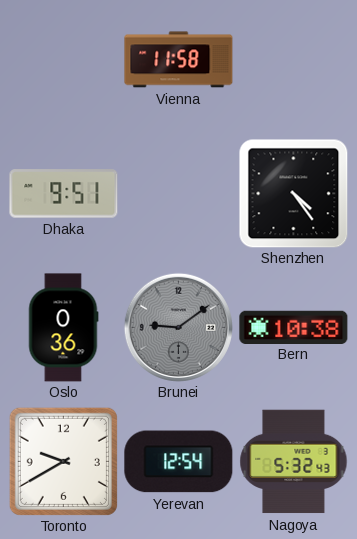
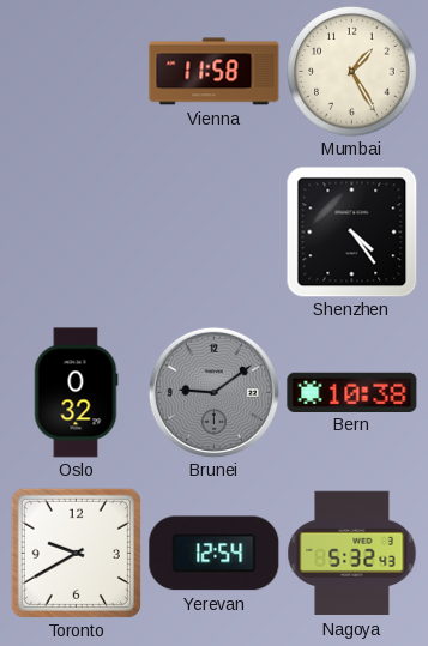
Mumbai: none -> 1:25
Dhaka: 9:51 -> none
Oslo: 0:36 -> 0:32
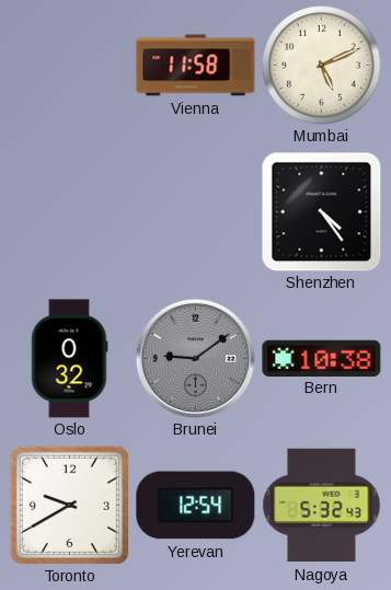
Mumbai: 1:25 -> 5:11
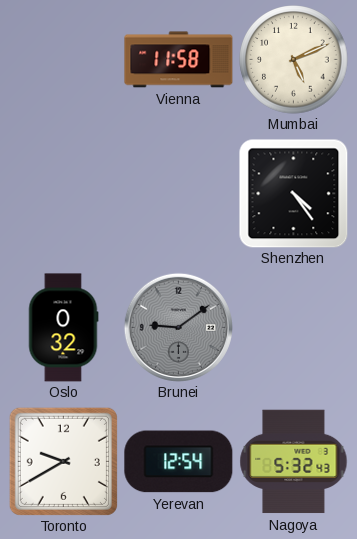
Bern: 10:38 -> none
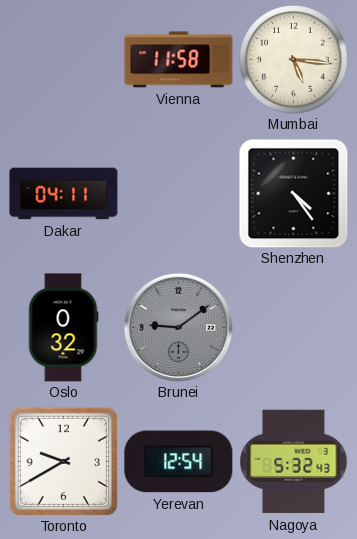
Mumbai: 5:11 -> 5:16
Dakar: none -> 04:11
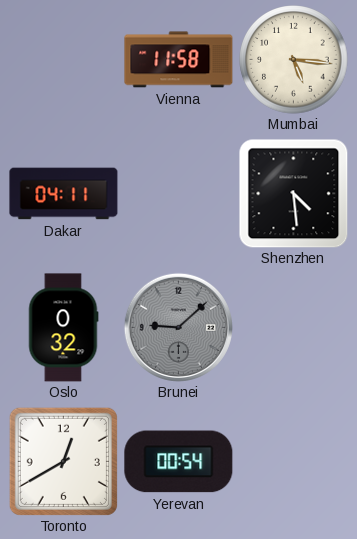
Shenzhen: 4:24 -> 4:29
Brunei: 9:09 -> 9:08
Toronto: 9:40 -> 12:40
Yerevan: 12:54 -> 00:54
Nagoya: 5:32 -> none
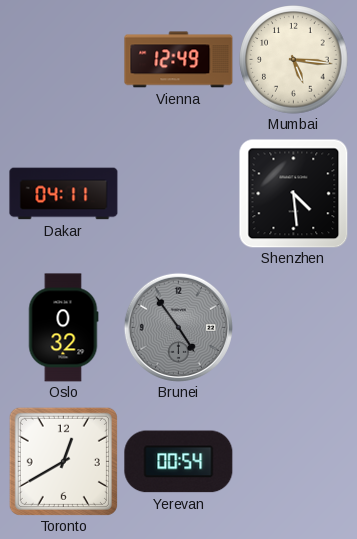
Vienna: 11:58 -> 12:49
Brunei: 9:08 -> 4:54
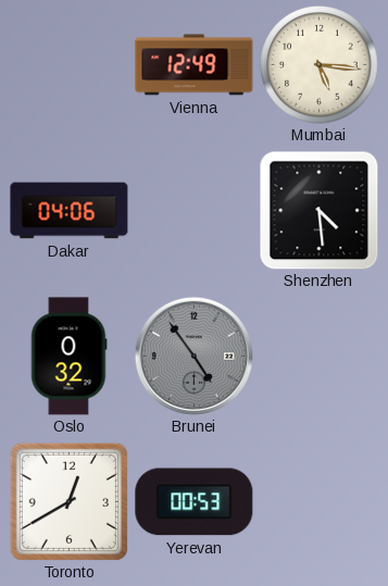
Dakar: 04:11 -> 04:06
Yerevan: 00:54 -> 00:53
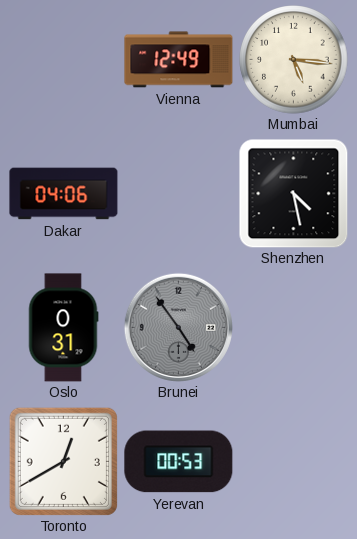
Shenzhen: 4:29 -> 4:28
Oslo: 0:32 -> 0:31
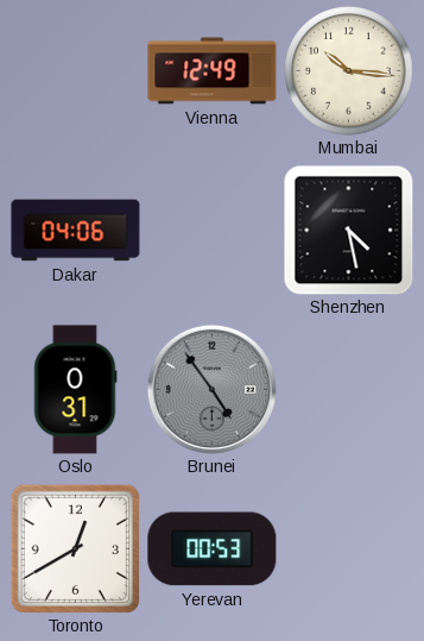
Mumbai: 5:16 -> 10:16
